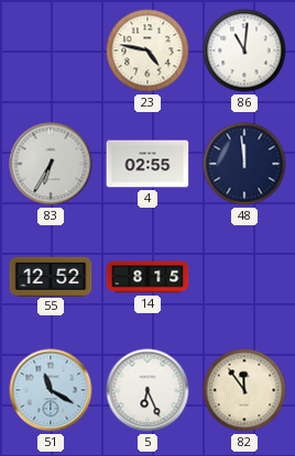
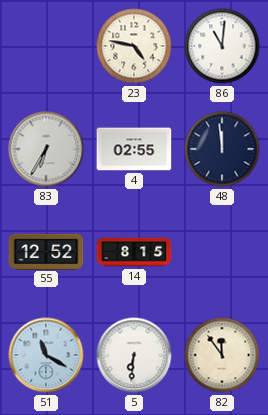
5: 6:26 -> 6:31
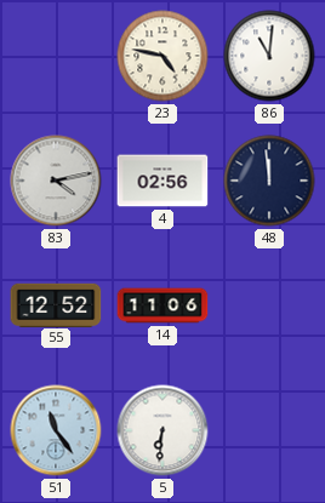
83: 6:35 -> 4:13
4: 02:55 -> 02:56
14: 8:15 -> 11:06
51: 11:20 -> 11:24
82: 11:54 -> none
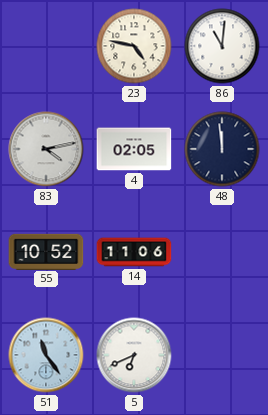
4: 02:56 -> 02:05
55: 12:52 -> 10:52
5: 6:31 -> 6:41
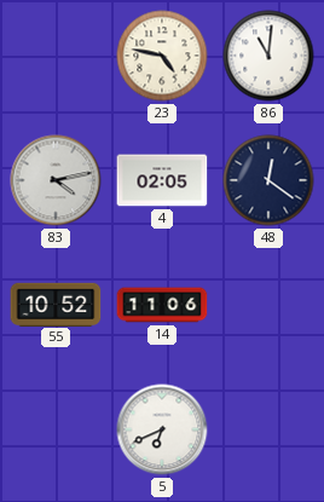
48: 11:59 -> 12:21
51: 11:24 -> none
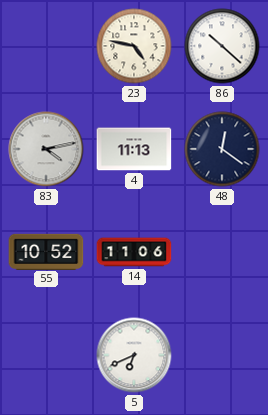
86: 11:01 -> 10:22
4: 02:05 -> 11:13
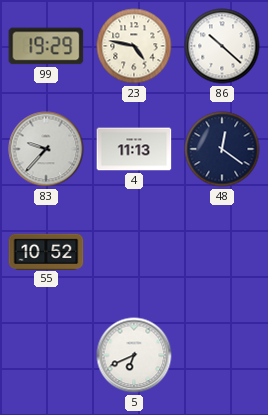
99: none -> 19:29
83: 4:13 -> 9:37
14: 11:06 -> none
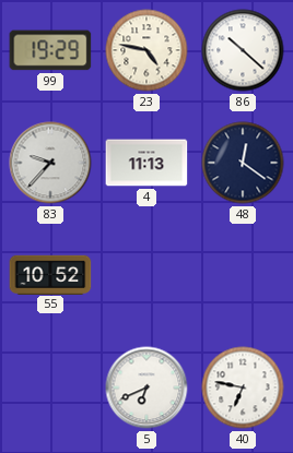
40: none -> 6:47
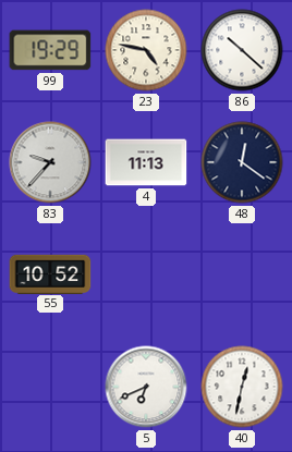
40: 6:47 -> 12:32
